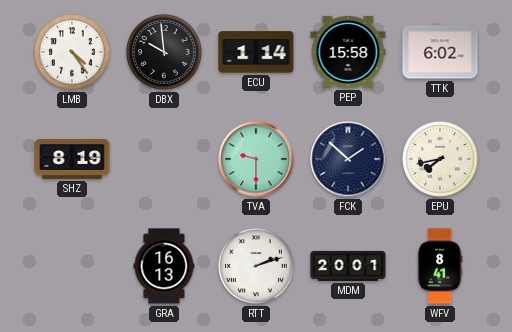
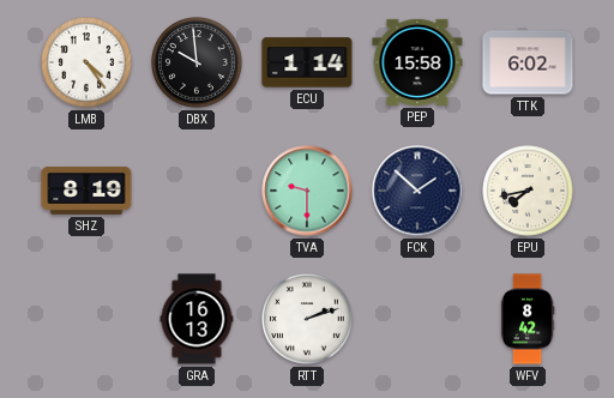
MDM: 20:01 -> none
WFV: 8:41 -> 8:42
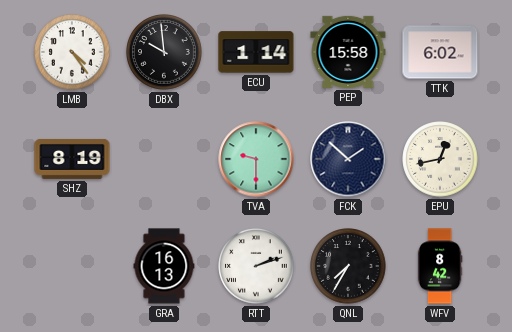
EPU: 7:43 -> 12:43
QNL: none -> 7:35
